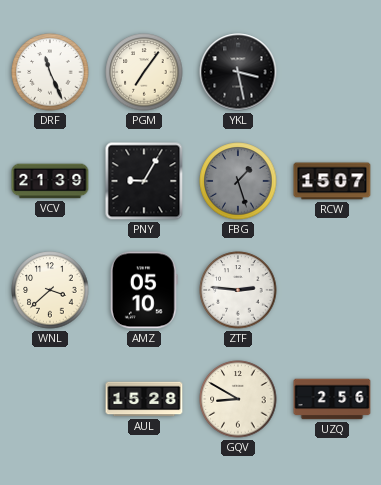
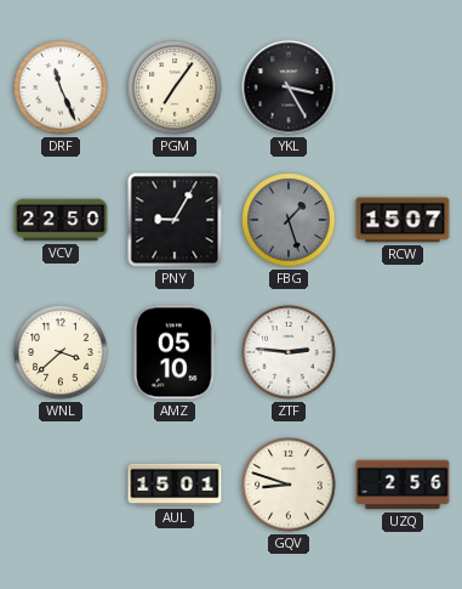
YKL: 3:28 -> 3:25
VCV: 21:39 -> 22:50
AUL: 15:28 -> 15:01
GQV: 8:50 -> 8:48
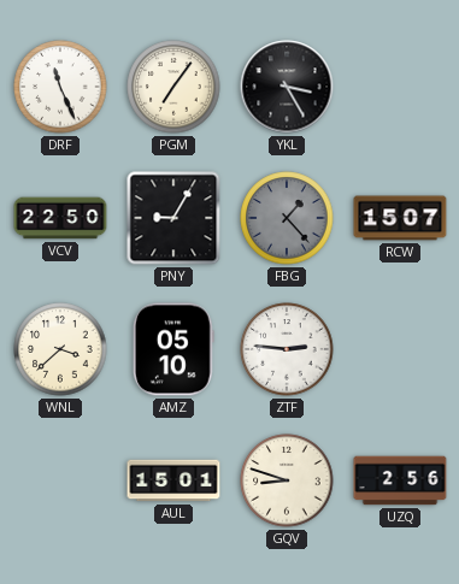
FBG: 1:27 -> 1:23
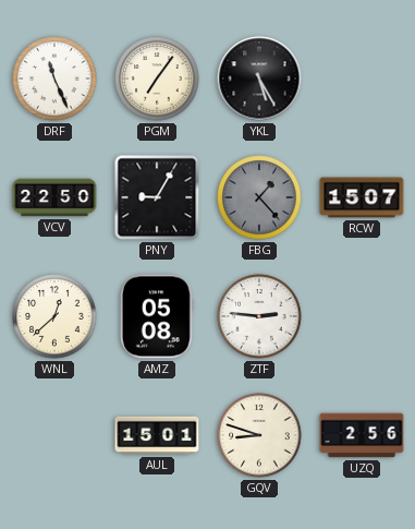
YKL: 3:25 -> 5:25
WNL: 3:38 -> 12:38
AMZ: 05:10 -> 05:08
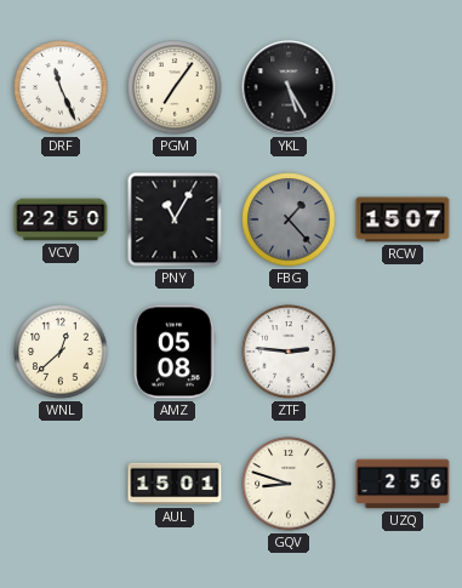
PNY: 9:05 -> 11:05
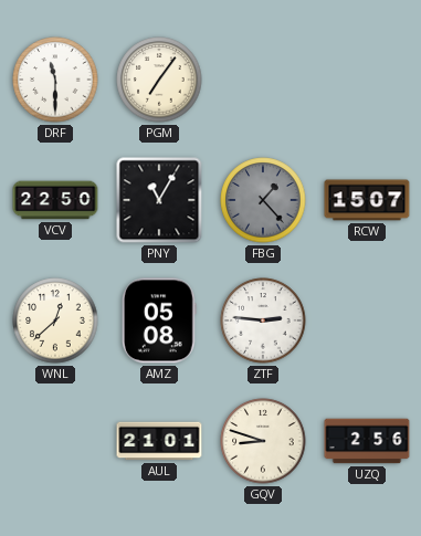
DRF: 11:26 -> 11:30
YKL: 5:25 -> none
AUL: 15:01 -> 21:01
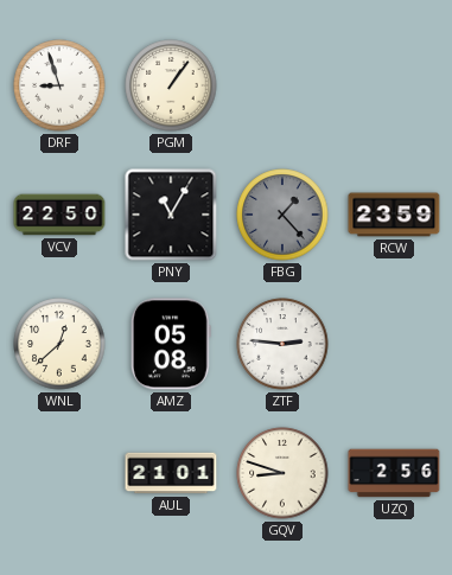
DRF: 11:30 -> 8:57
PGM: 7:06 -> 1:06
RCW: 15:07 -> 23:59
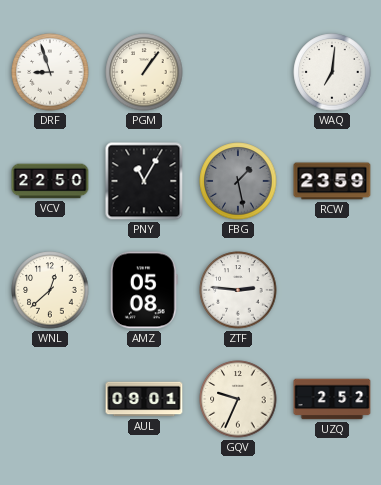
WAQ: none -> 7:01
FBG: 1:23 -> 1:28
AUL: 21:01 -> 09:01
GQV: 8:48 -> 9:34
UZQ: 2:56 -> 2:52
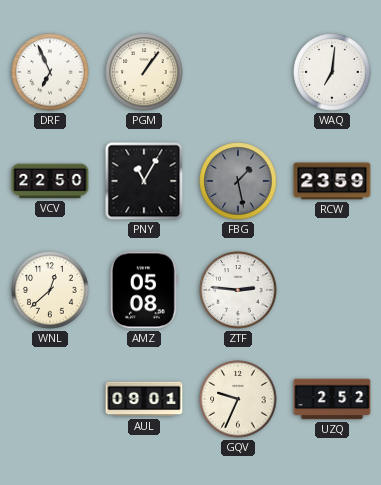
DRF: 8:57 -> 6:56
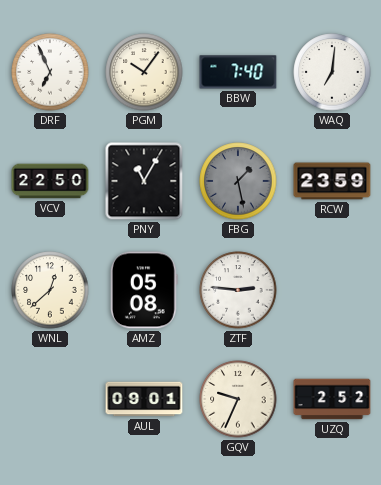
PGM: 1:06 -> 10:06
BBW: none -> 7:40
